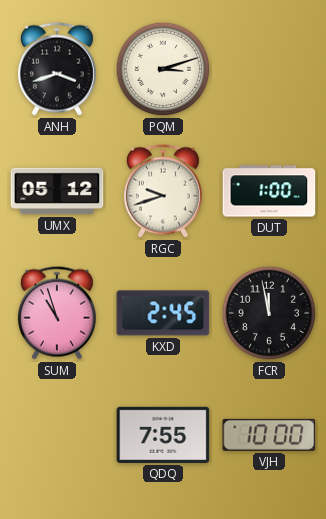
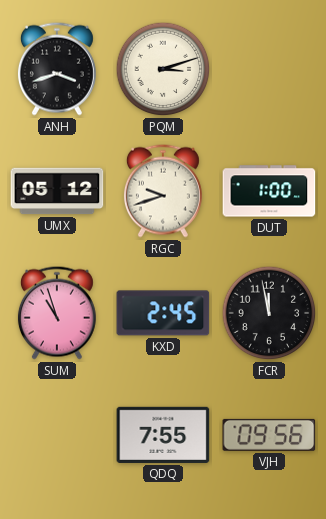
VJH: 10:00 -> 09:56
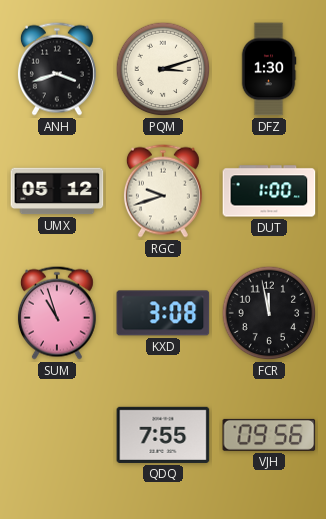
DFZ: none -> 1:30
KXD: 2:45 -> 3:08
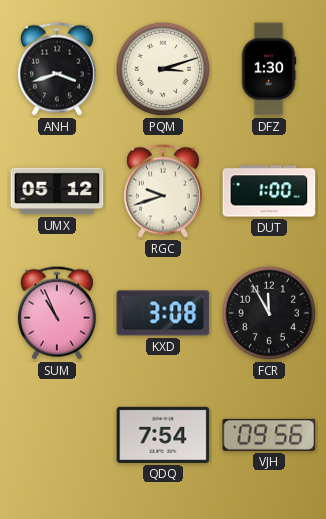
SUM: 10:57 -> 10:56
FCR: 11:58 -> 11:55
QDQ: 7:55 -> 7:54
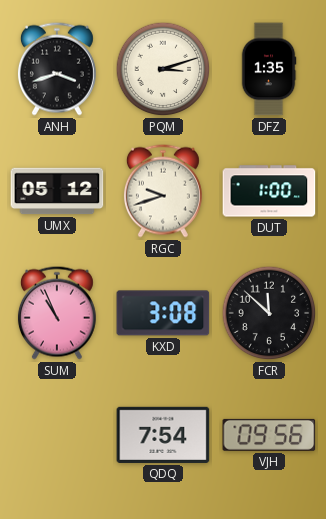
DFZ: 1:30 -> 1:35
FCR: 11:55 -> 11:52
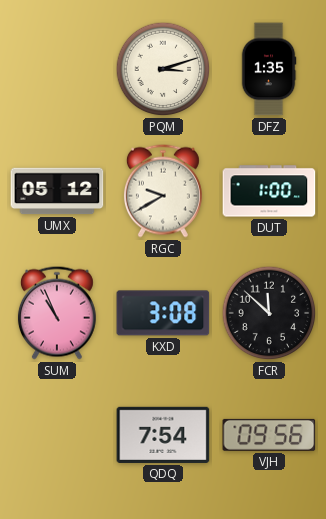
ANH: 3:42 -> none
RGC: 9:42 -> 9:40
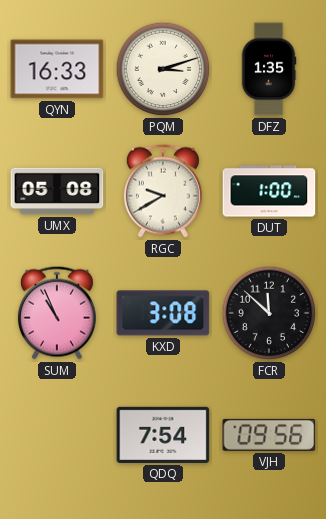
QYN: none -> 16:33
UMX: 05:12 -> 05:08
